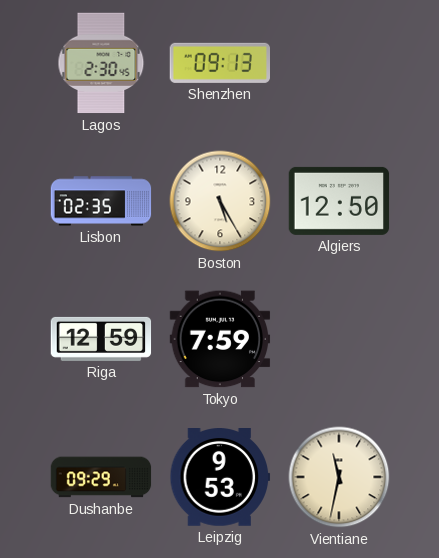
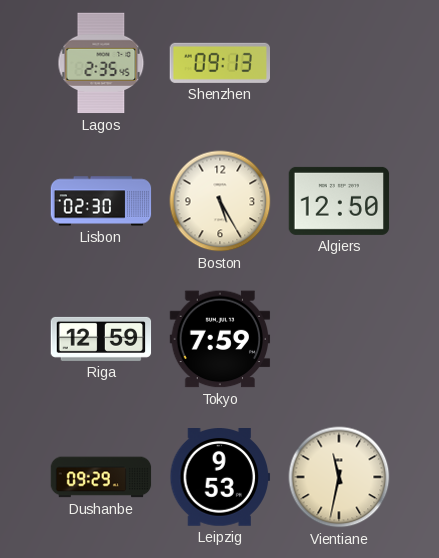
Lagos: 2:30 -> 2:35
Lisbon: 02:35 -> 02:30
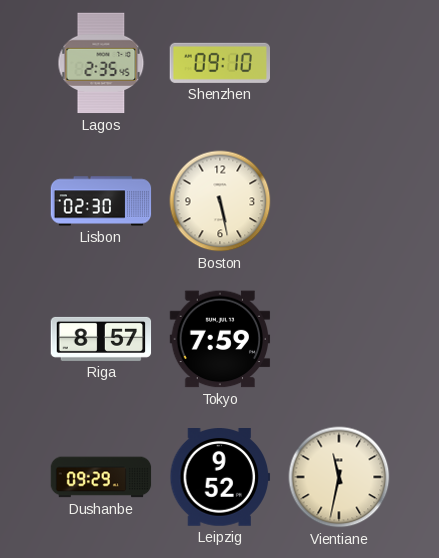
Shenzhen: 09:13 -> 09:10
Boston: 5:25 -> 5:28
Algiers: 12:50 -> none
Riga: 12:59 -> 8:57
Leipzig: 9:53 -> 9:52
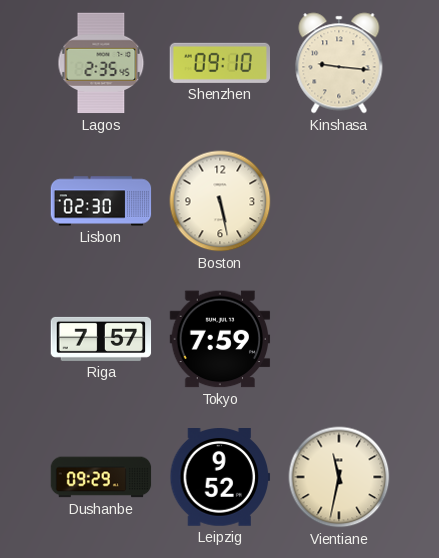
Kinshasa: none -> 9:16
Riga: 8:57 -> 7:57
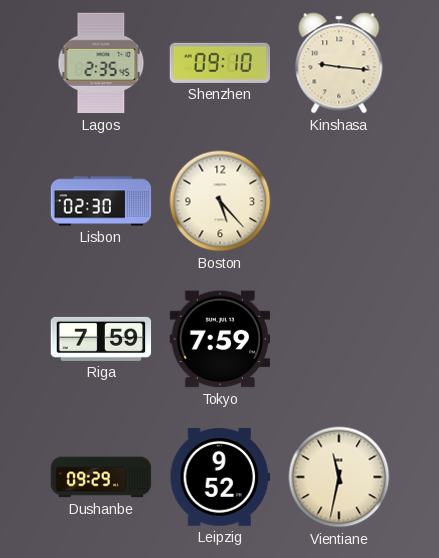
Boston: 5:28 -> 5:23
Riga: 7:57 -> 7:59
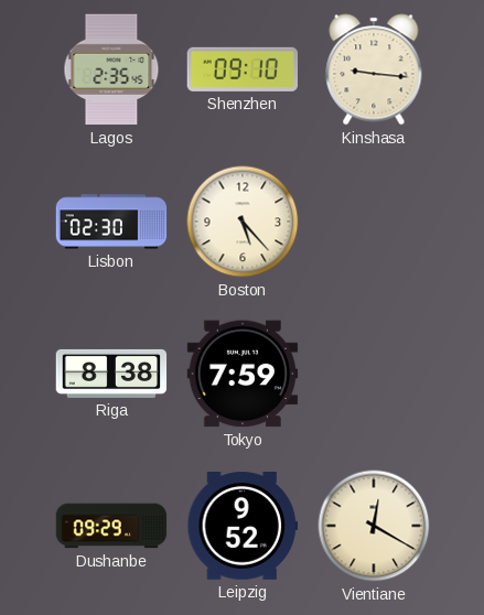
Riga: 7:59 -> 8:38
Vientiane: 11:32 -> 12:20
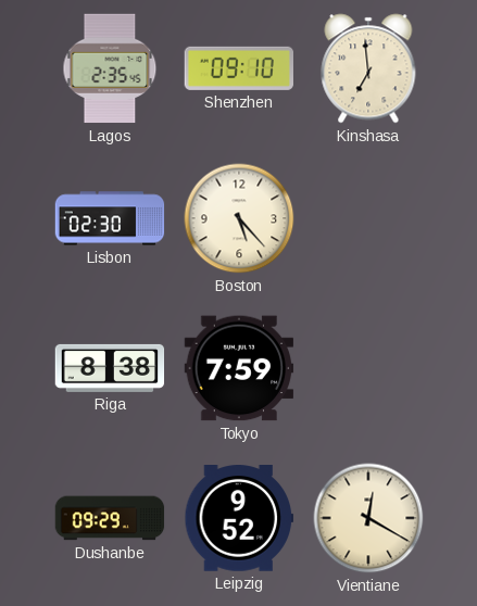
Kinshasa: 9:16 -> 6:59
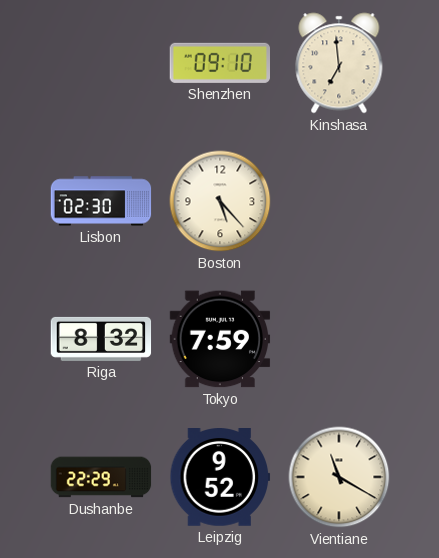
Lagos: 2:35 -> none
Riga: 8:38 -> 8:32
Dushanbe: 09:29 -> 22:29
Vientiane: 12:20 -> 11:20
